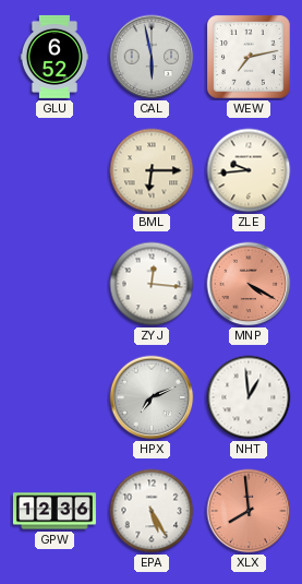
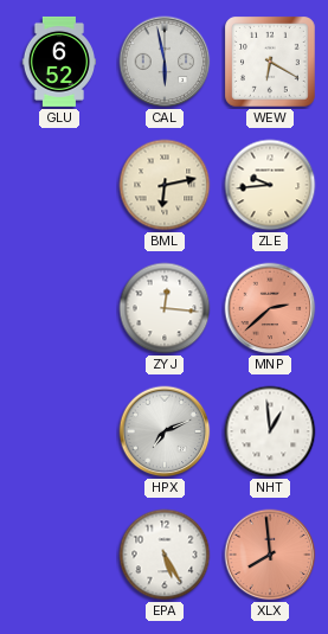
WEW: 7:13 -> 6:20
BML: 6:15 -> 6:13
MNP: 4:20 -> 2:38
GPW: 12:36 -> none
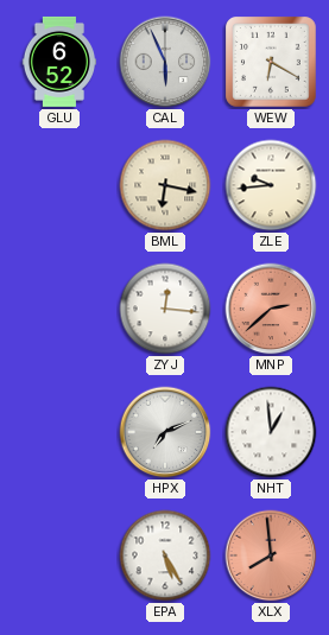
CAL: 5:58 -> 5:56
BML: 6:13 -> 6:17
